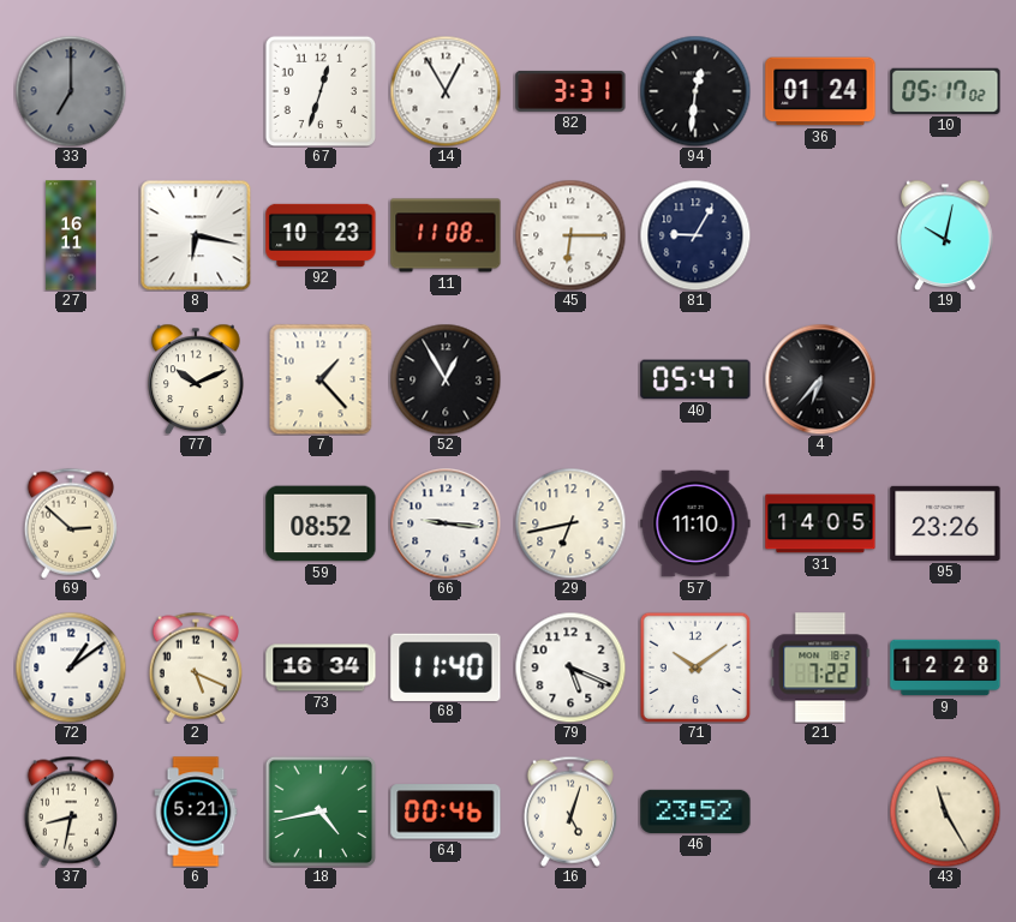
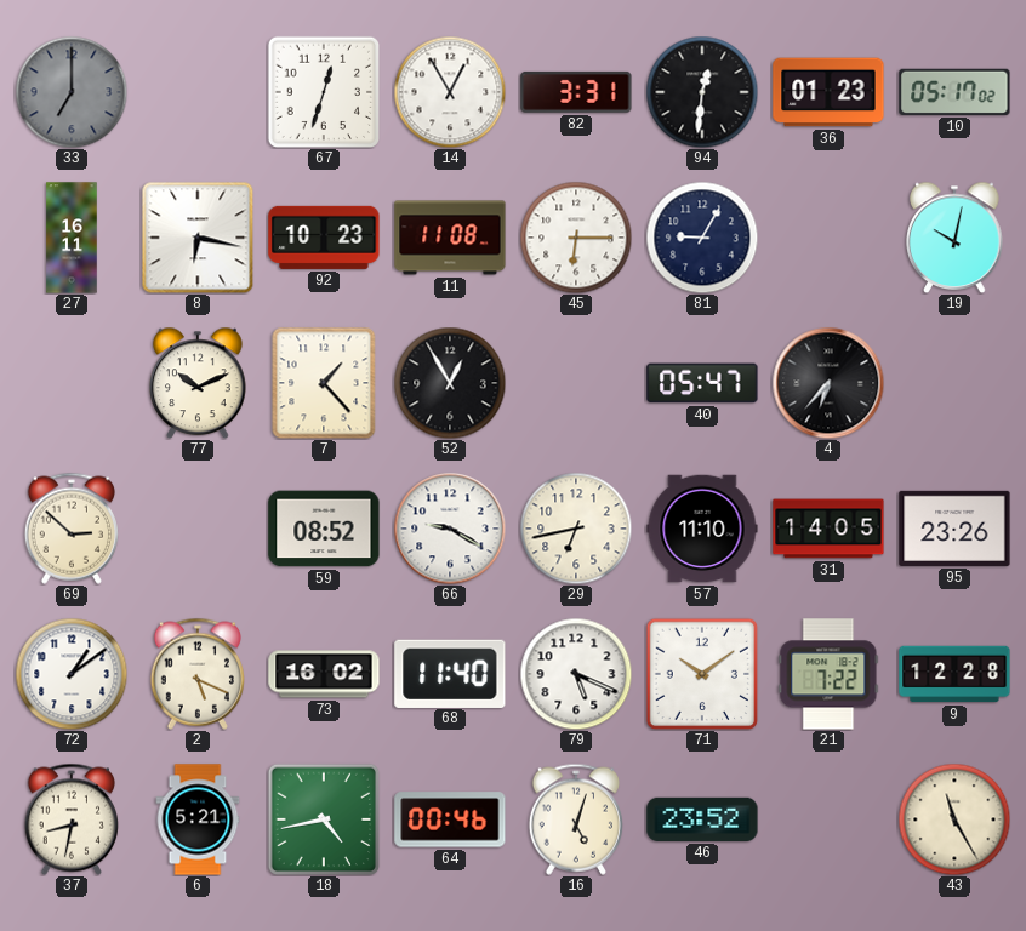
36: 01:24 -> 01:23
66: 9:16 -> 9:20
73: 16:34 -> 16:02
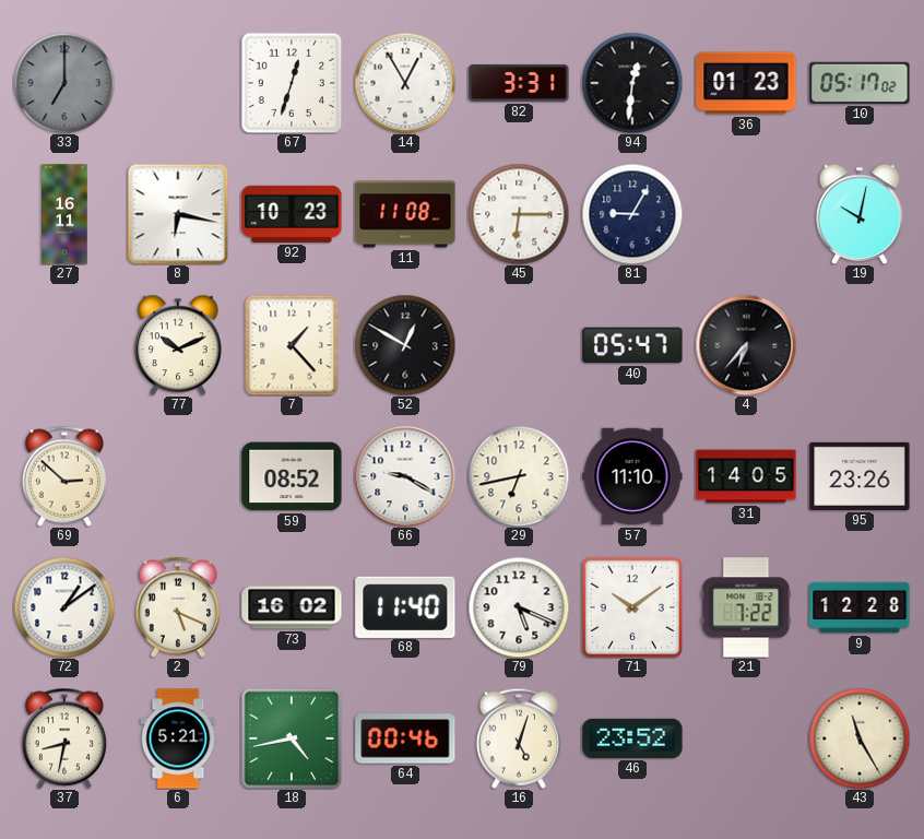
52: 12:55 -> 12:50
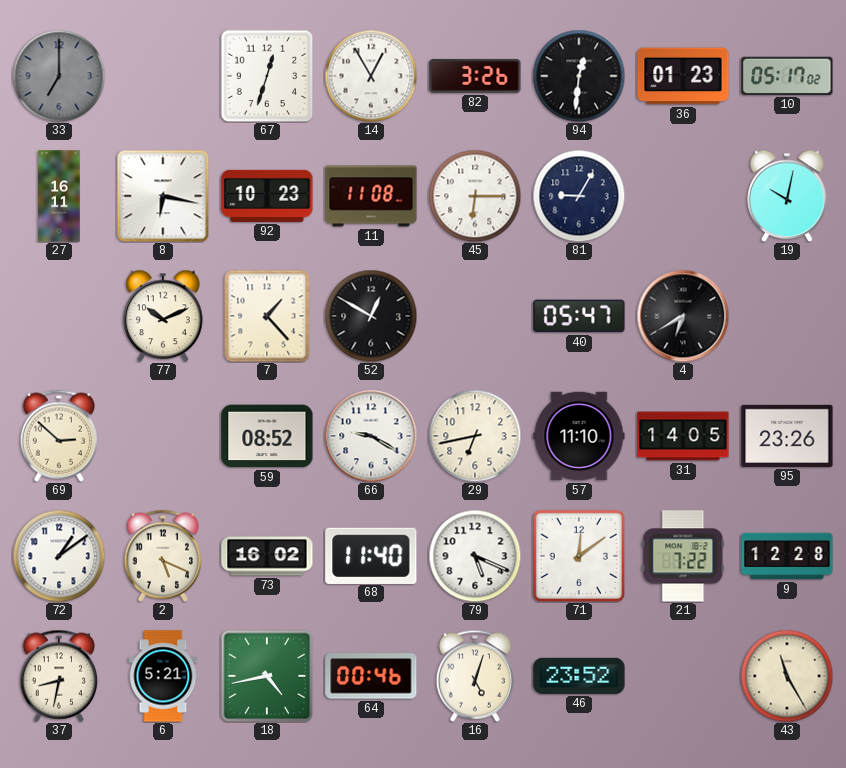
82: 3:31 -> 3:26
4: 6:37 -> 6:40
71: 10:09 -> 12:09
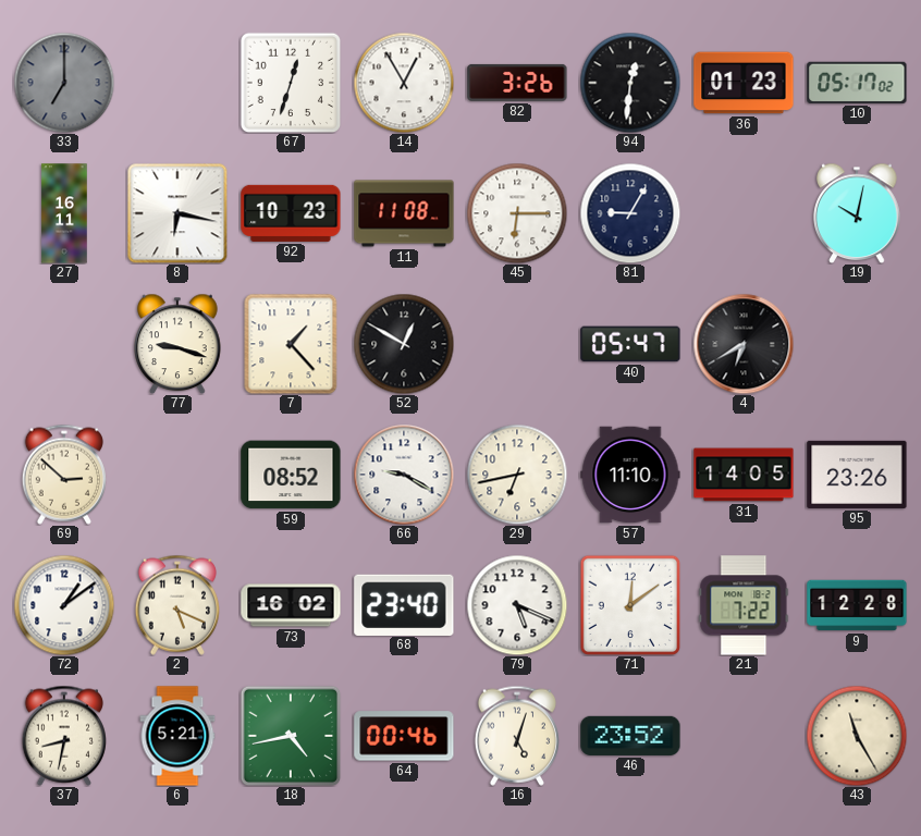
77: 10:11 -> 9:18
68: 11:40 -> 23:40
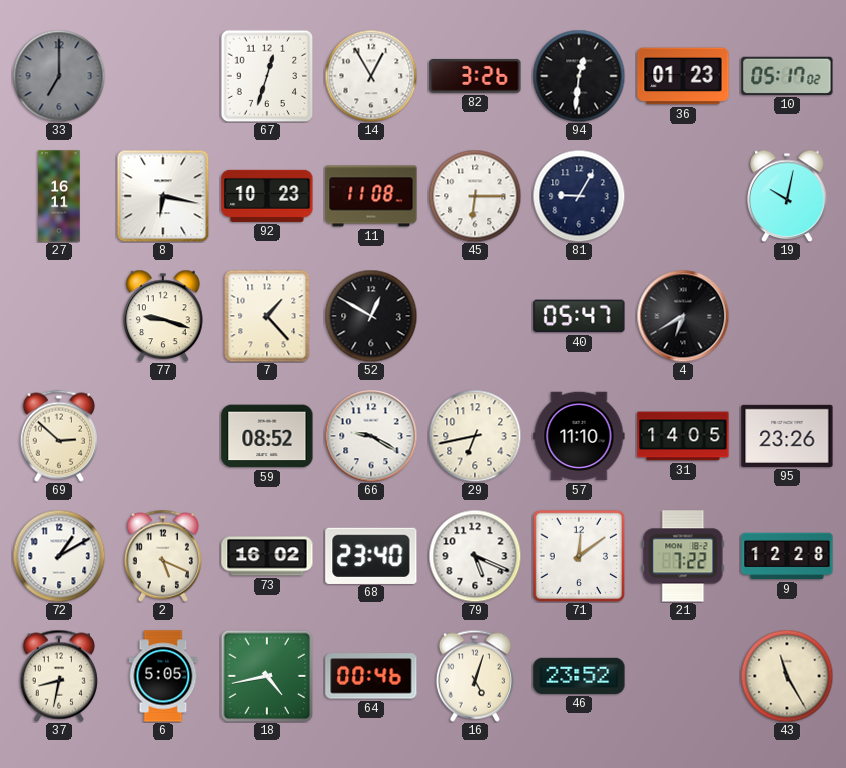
72: 1:09 -> 1:10
6: 5:21 -> 5:05
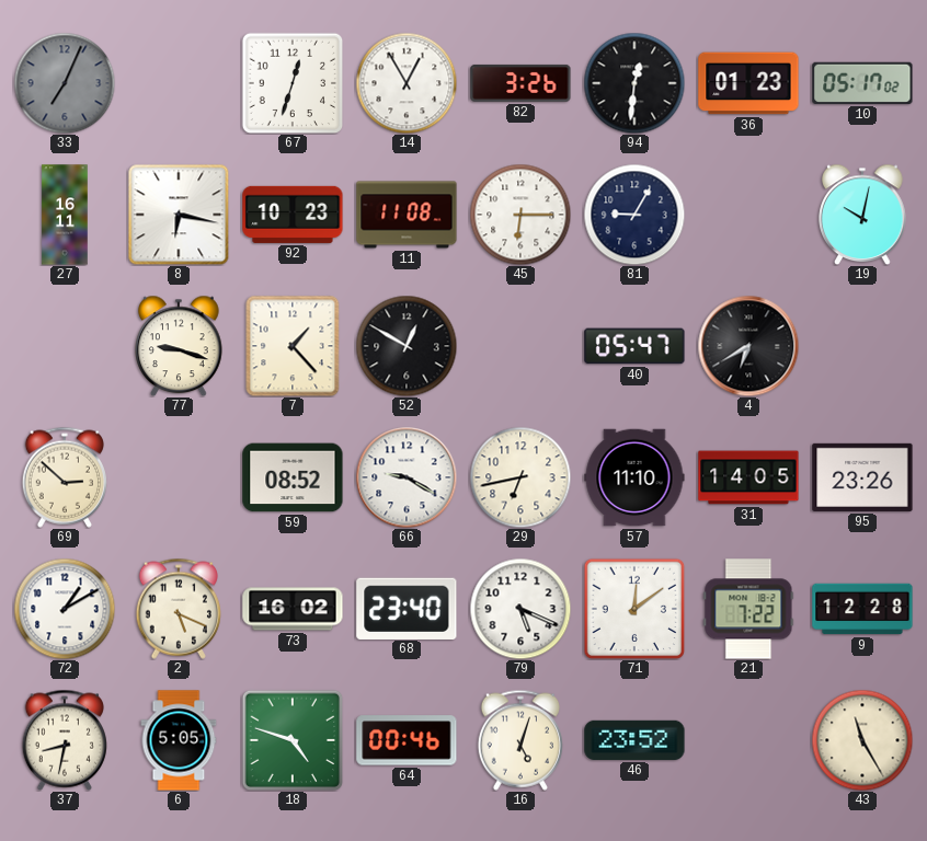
33: 7:00 -> 7:04
18: 4:43 -> 4:48
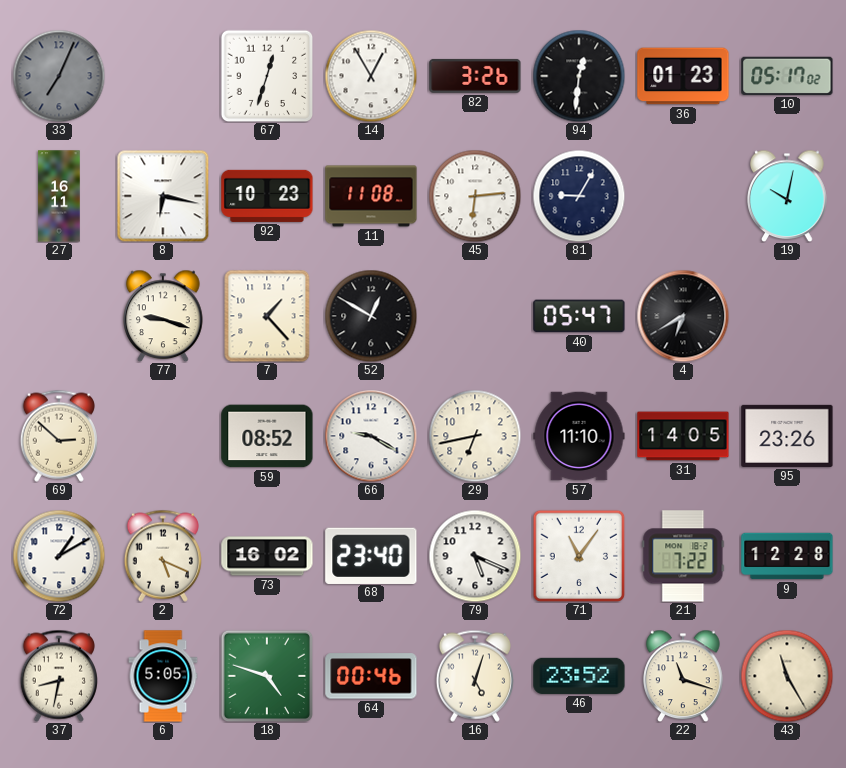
45: 6:15 -> 6:14
71: 12:09 -> 11:06
22: none -> 11:18
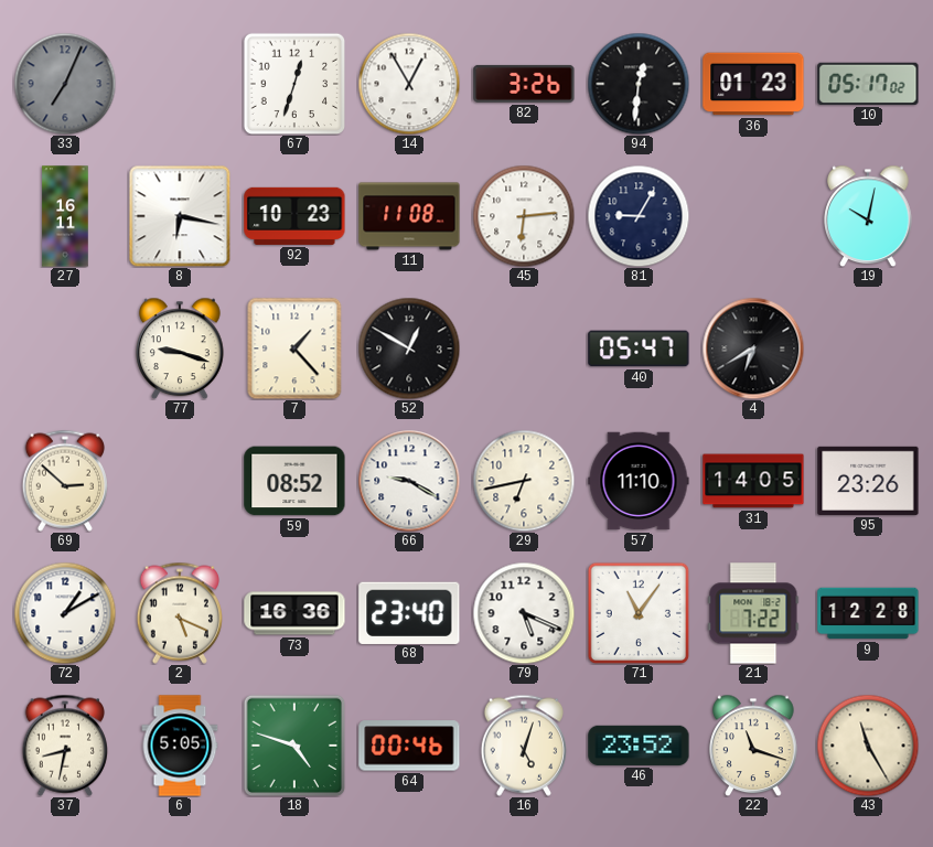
73: 16:02 -> 16:36
